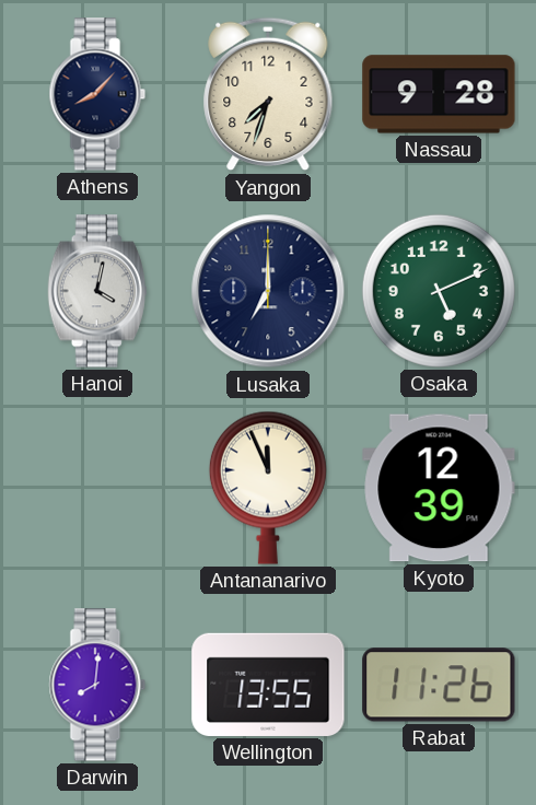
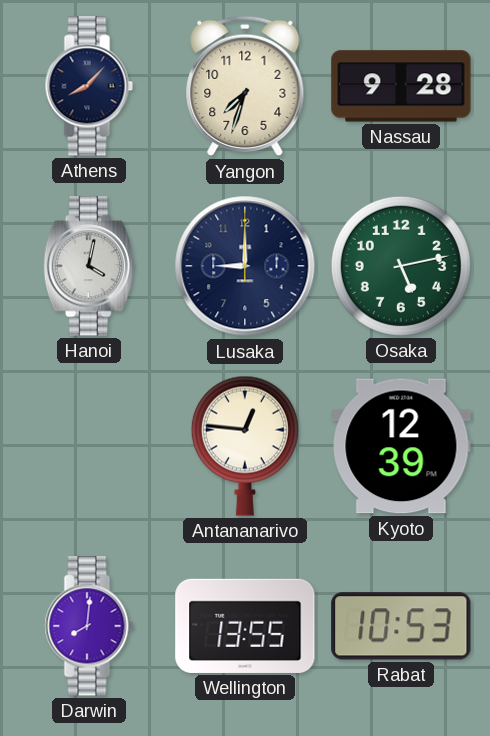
Lusaka: 7:00 -> 9:00
Osaka: 5:11 -> 5:13
Antananarivo: 11:56 -> 12:46
Rabat: 11:26 -> 10:53
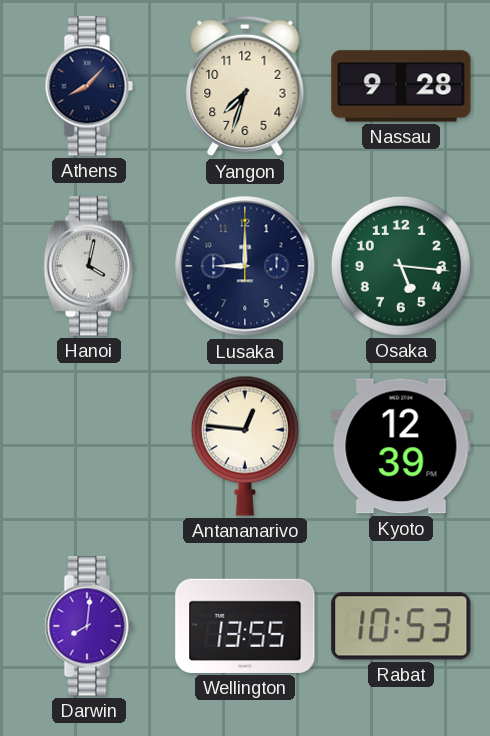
Osaka: 5:13 -> 5:16
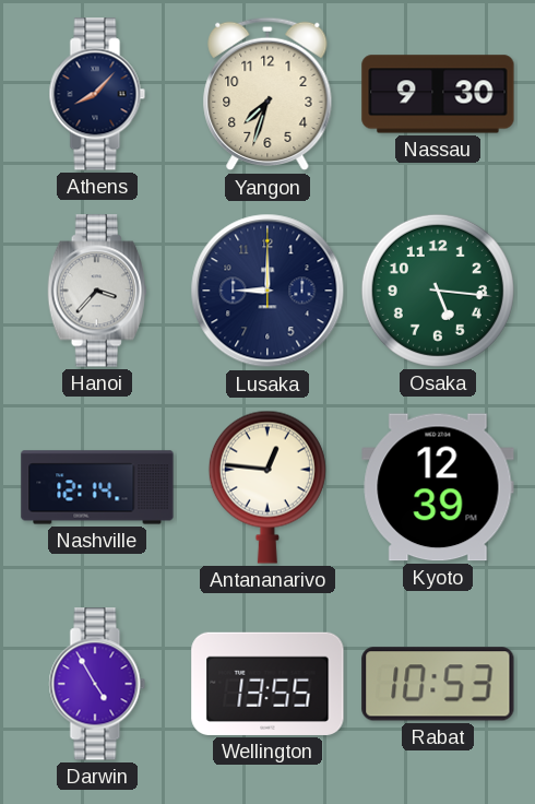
Nassau: 9:28 -> 9:30
Hanoi: 4:02 -> 3:37
Nashville: none -> 12:14
Darwin: 8:01 -> 4:55
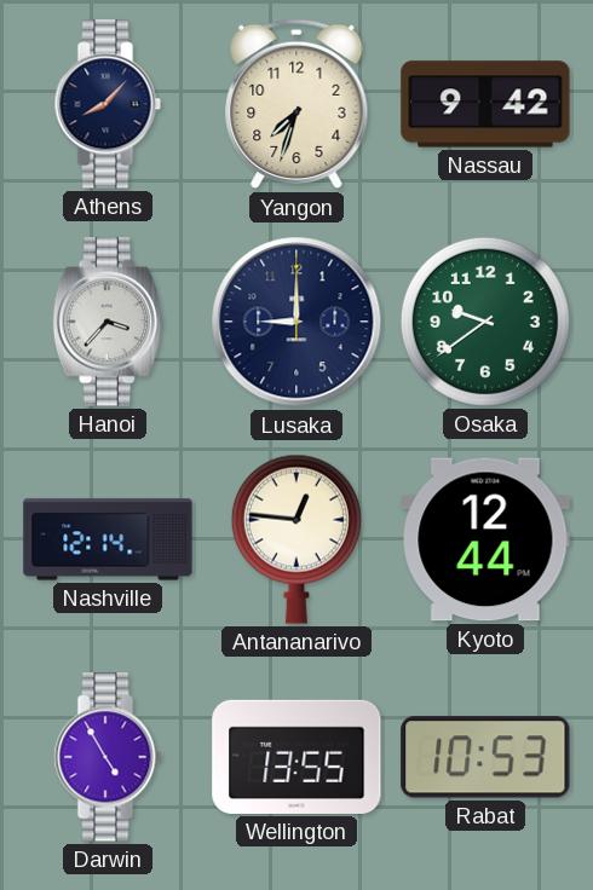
Nassau: 9:30 -> 9:42
Osaka: 5:16 -> 9:39
Kyoto: 12:39 -> 12:44
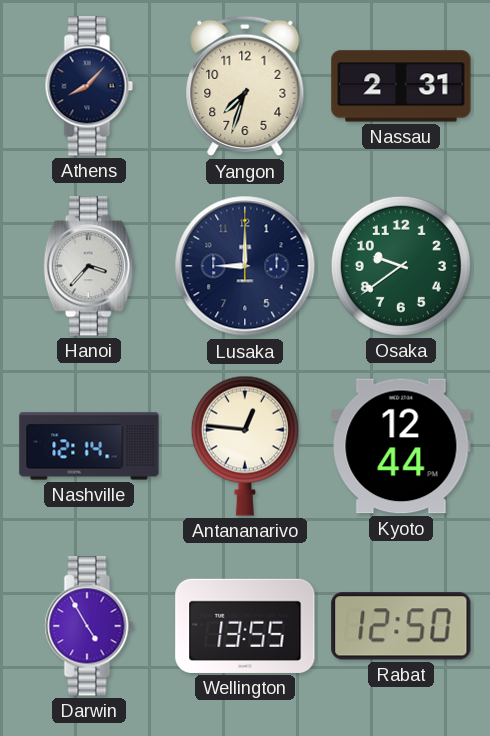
Nassau: 9:42 -> 2:31
Rabat: 10:53 -> 12:50
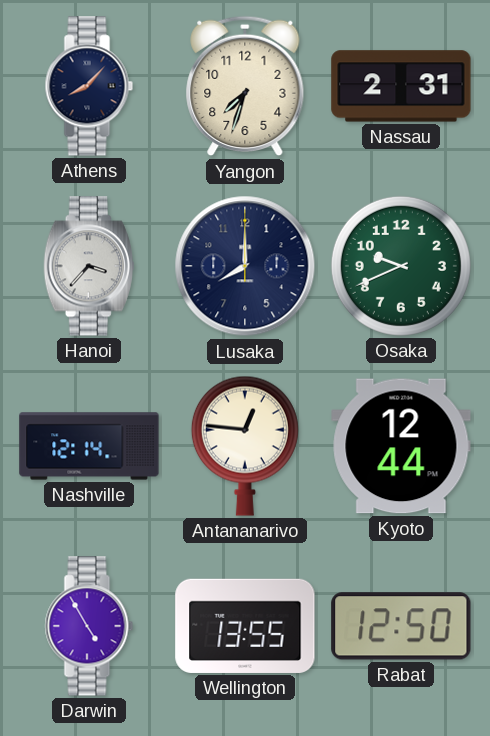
Lusaka: 9:00 -> 8:00
Osaka: 9:39 -> 9:41
